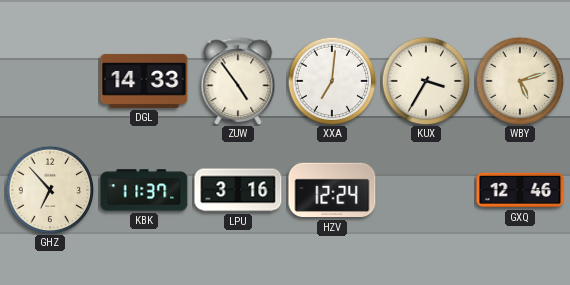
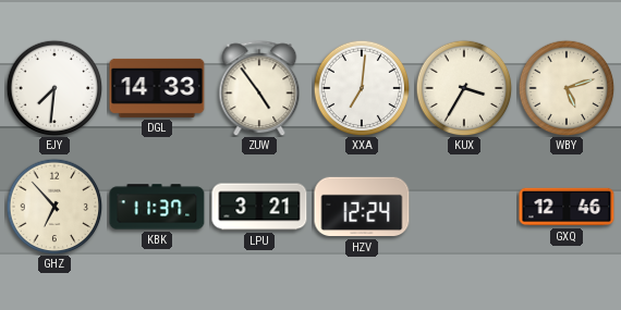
EJY: none -> 7:31
LPU: 3:16 -> 3:21
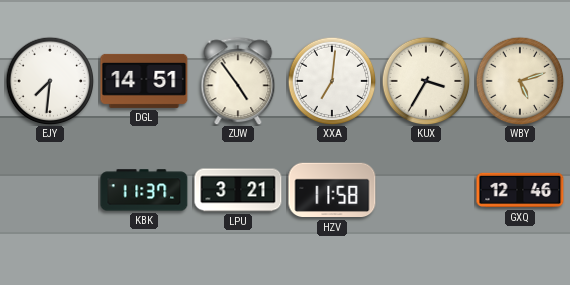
DGL: 14:33 -> 14:51
GHZ: 6:53 -> none
HZV: 12:24 -> 11:58
